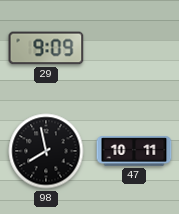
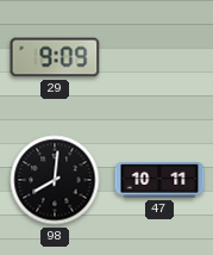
98: 7:58 -> 8:01
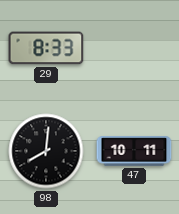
29: 9:09 -> 8:33
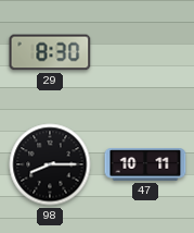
29: 8:33 -> 8:30
98: 8:01 -> 8:15
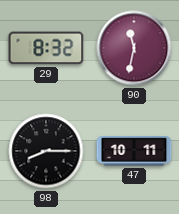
29: 8:30 -> 8:32
90: none -> 11:32
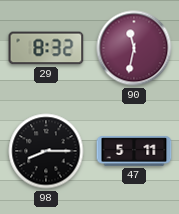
47: 10:11 -> 5:11
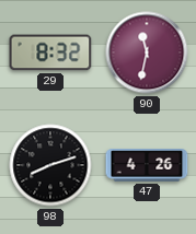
98: 8:15 -> 8:12
47: 5:11 -> 4:26
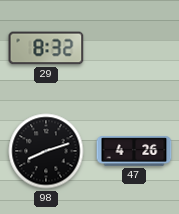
90: 11:32 -> none
